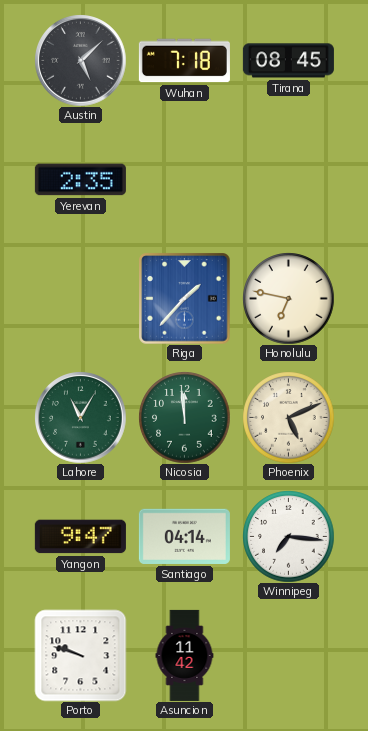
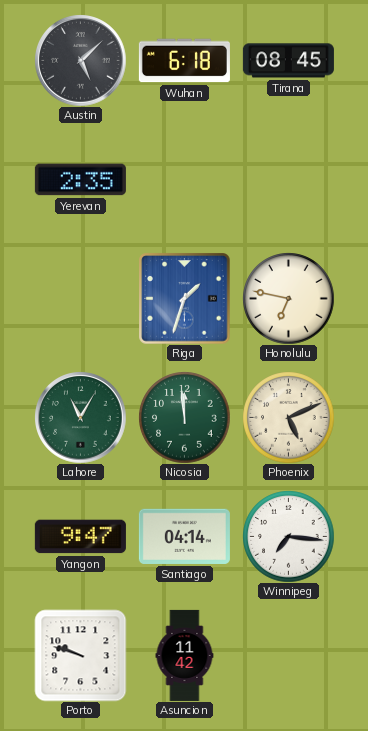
Wuhan: 7:18 -> 6:18
Riga: 1:37 -> 1:33
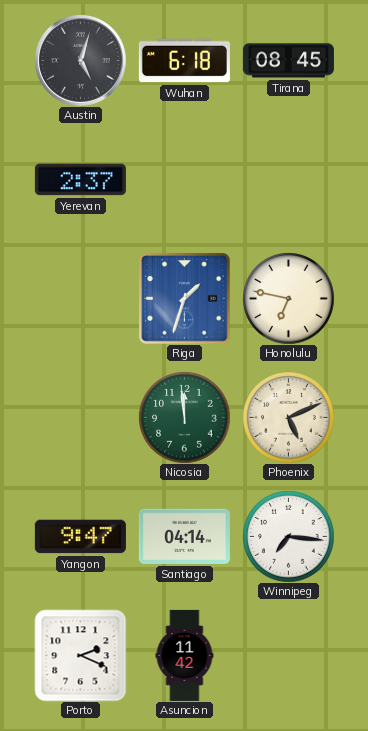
Austin: 5:08 -> 5:03
Yerevan: 2:35 -> 2:37
Lahore: 11:05 -> none
Porto: 9:48 -> 2:19
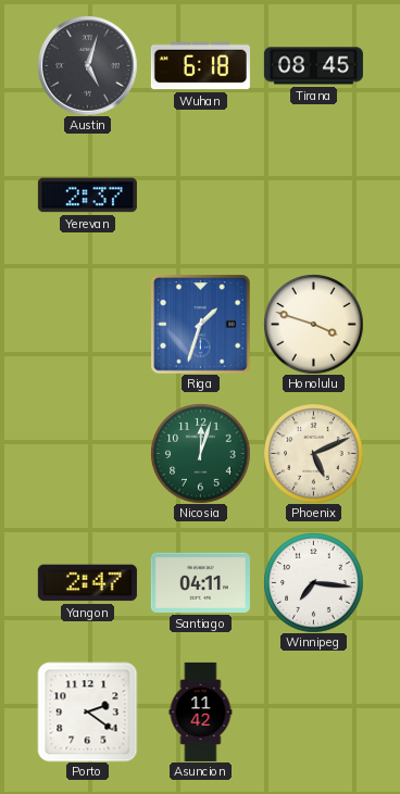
Honolulu: 6:47 -> 3:48
Nicosia: 11:59 -> 12:03
Yangon: 9:47 -> 2:47
Santiago: 04:14 -> 04:11
Porto: 2:19 -> 2:21
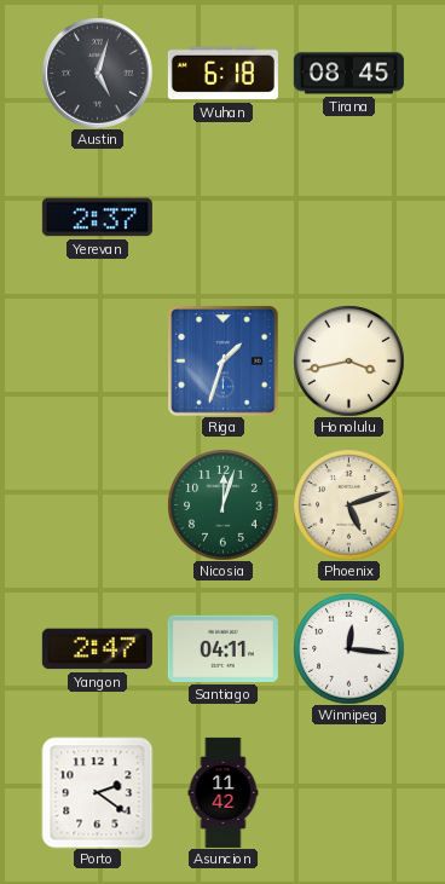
Honolulu: 3:48 -> 3:43
Phoenix: 5:11 -> 5:12
Winnipeg: 7:16 -> 12:16
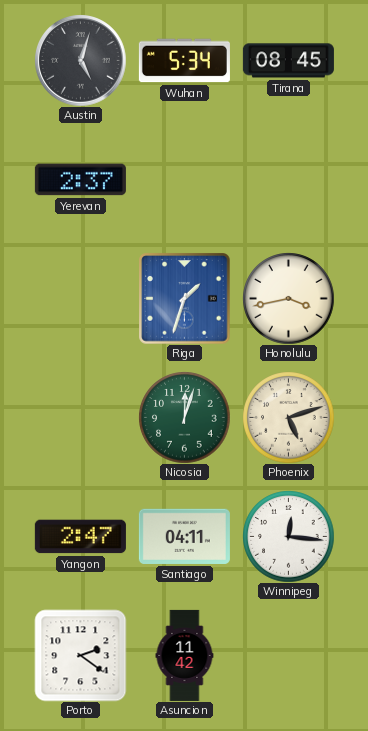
Wuhan: 6:18 -> 5:34
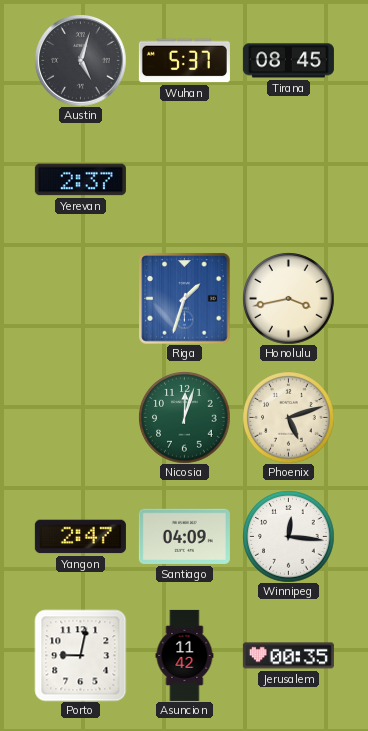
Wuhan: 5:34 -> 5:37
Santiago: 04:11 -> 04:09
Porto: 2:21 -> 9:02
Jerusalem: none -> 00:35
